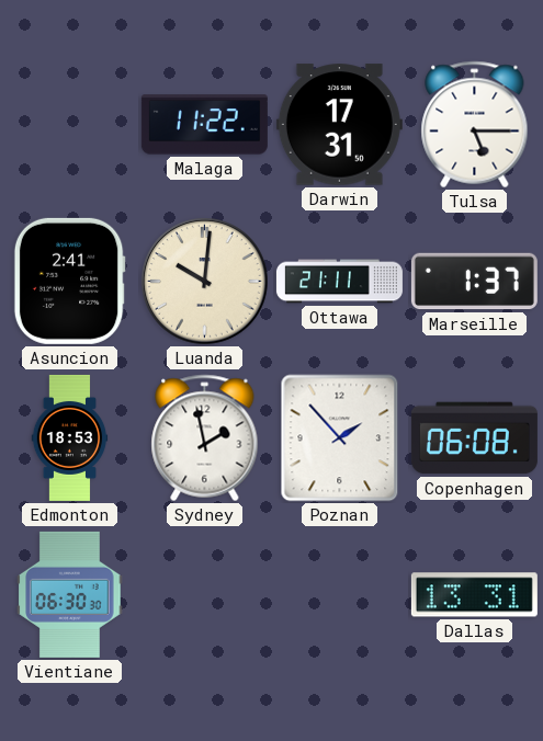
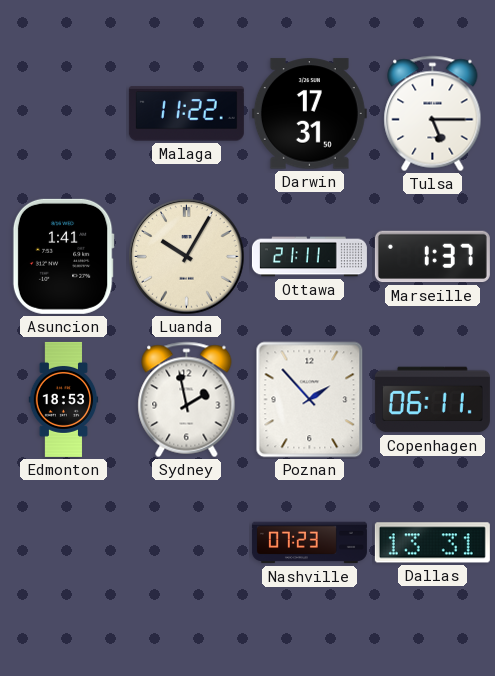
Asuncion: 2:41 -> 1:41
Luanda: 10:01 -> 10:05
Copenhagen: 06:08 -> 06:11
Vientiane: 06:30 -> none
Nashville: none -> 07:23
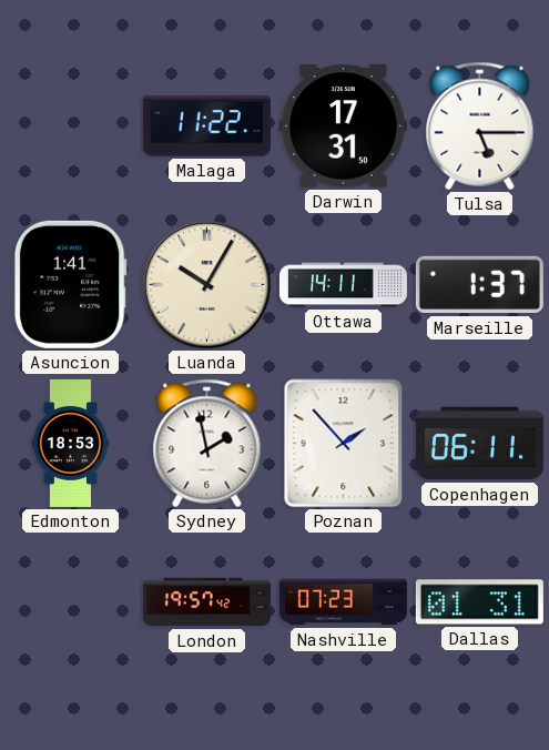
Ottawa: 21:11 -> 14:11
London: none -> 19:57
Dallas: 13:31 -> 01:31
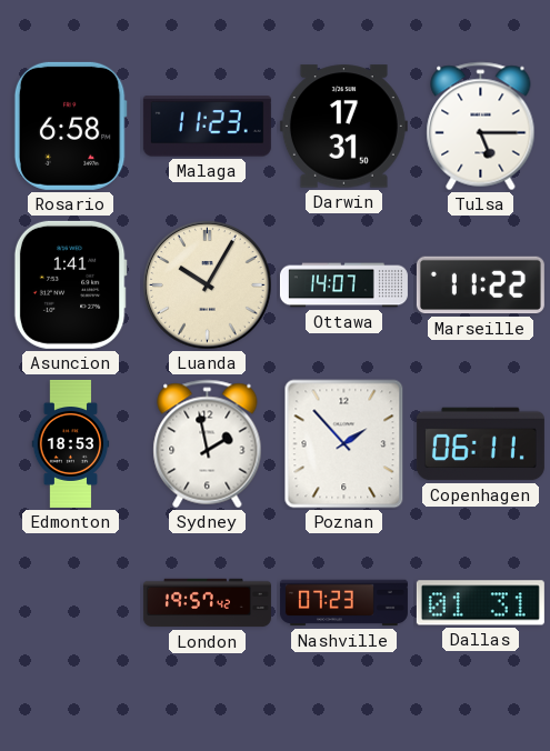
Rosario: none -> 6:58
Malaga: 11:22 -> 11:23
Ottawa: 14:11 -> 14:07
Marseille: 1:37 -> 11:22
